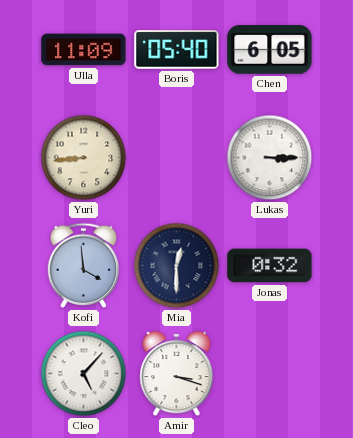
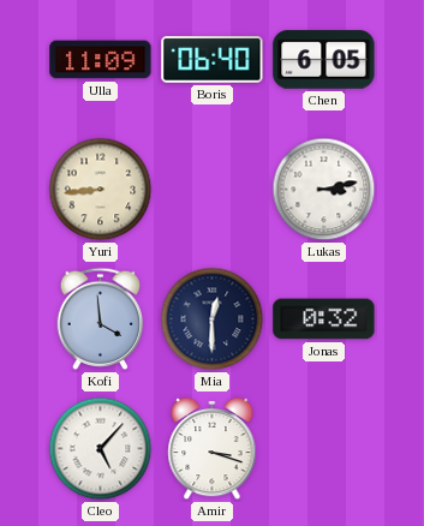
Boris: 05:40 -> 06:40
Lukas: 3:15 -> 3:13
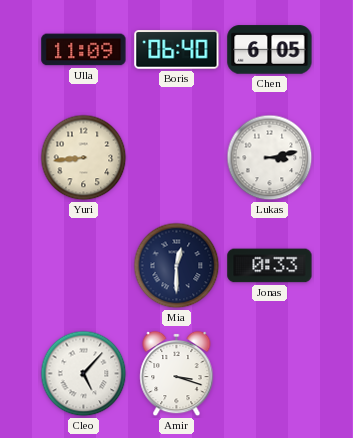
Kofi: 3:59 -> none
Jonas: 0:32 -> 0:33
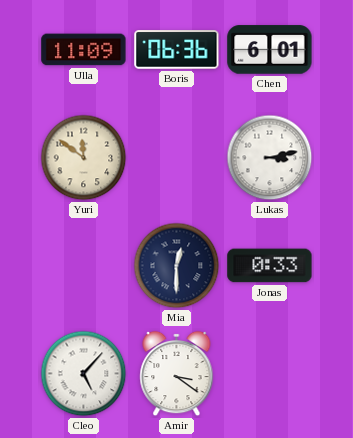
Boris: 06:40 -> 06:36
Chen: 6:05 -> 6:01
Yuri: 8:44 -> 11:51
Amir: 3:18 -> 3:21
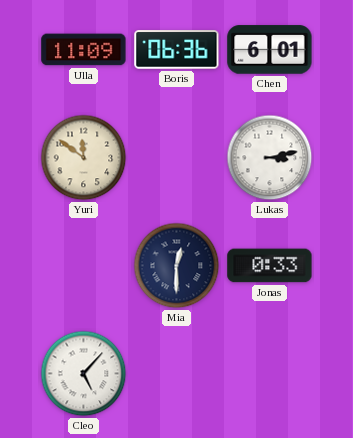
Amir: 3:21 -> none
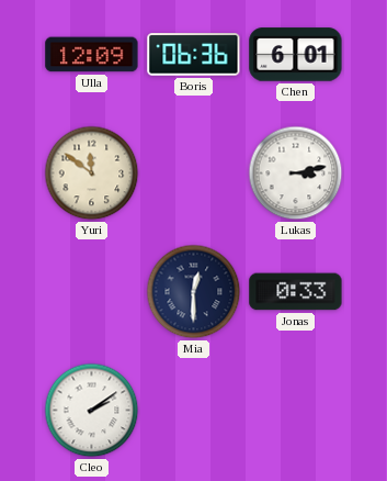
Ulla: 11:09 -> 12:09
Cleo: 5:07 -> 2:09
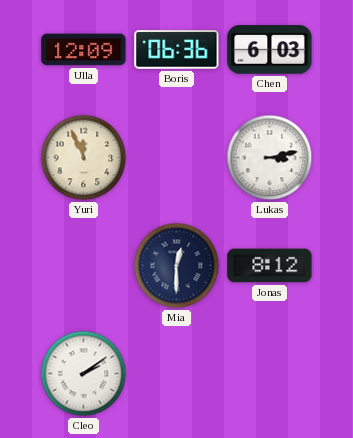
Chen: 6:01 -> 6:03
Yuri: 11:51 -> 11:56
Jonas: 0:33 -> 8:12
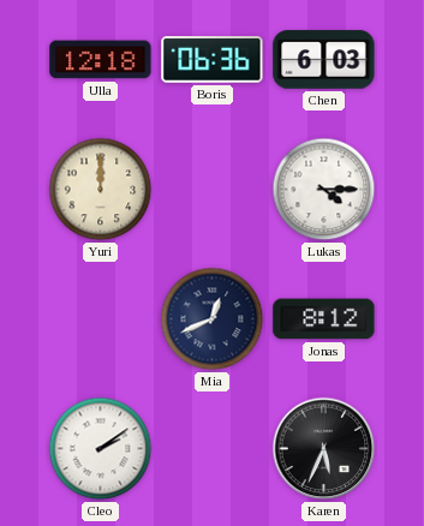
Ulla: 12:09 -> 12:18
Yuri: 11:56 -> 12:00
Lukas: 3:13 -> 4:15
Mia: 12:30 -> 12:41
Karen: none -> 5:34
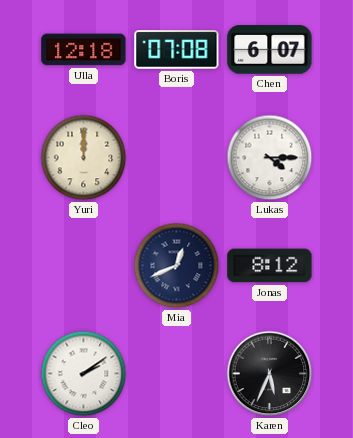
Boris: 06:36 -> 07:08
Chen: 6:03 -> 6:07
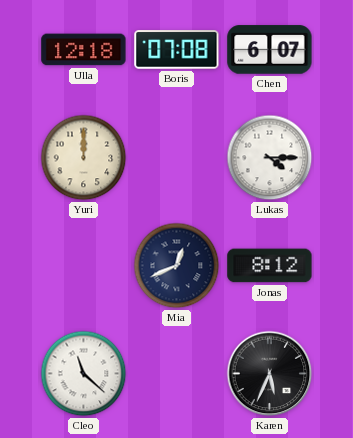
Cleo: 2:09 -> 11:22
